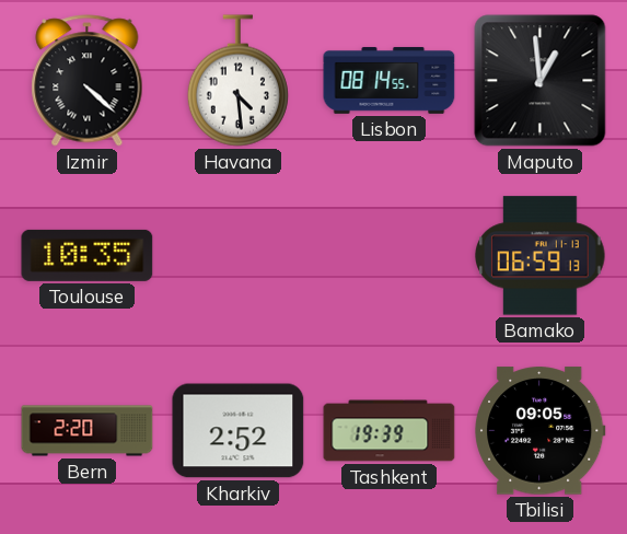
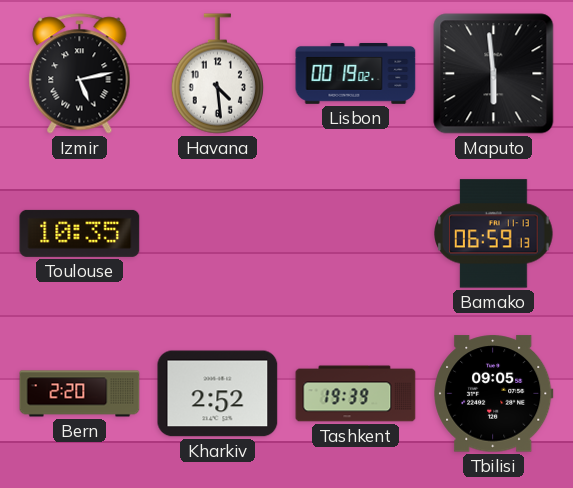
Izmir: 4:22 -> 5:13
Lisbon: 08:14 -> 00:19
Maputo: 12:59 -> 5:59
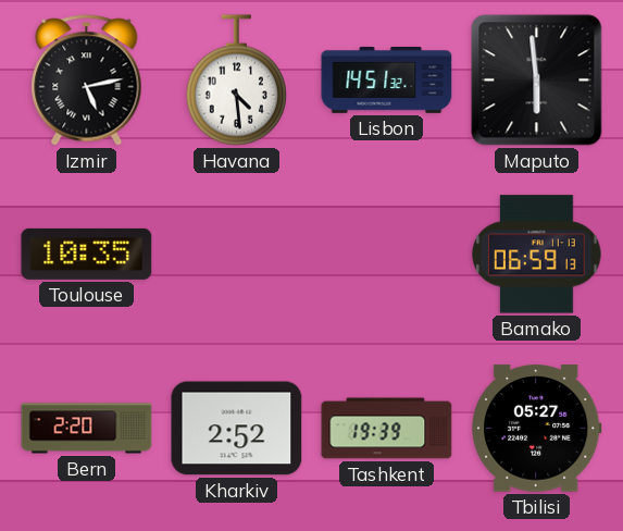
Lisbon: 00:19 -> 14:51
Tbilisi: 09:05 -> 05:27
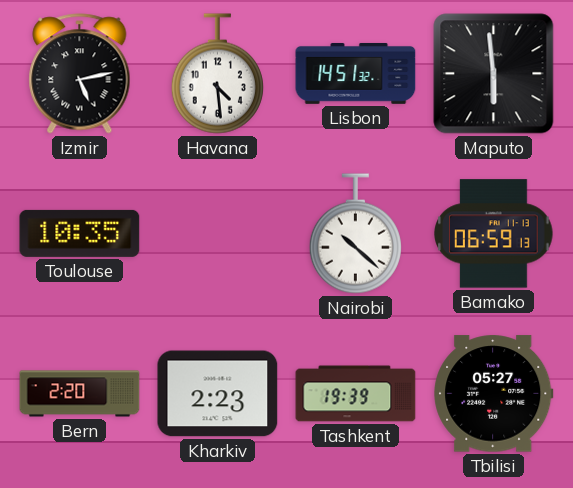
Nairobi: none -> 10:22
Kharkiv: 2:52 -> 2:23
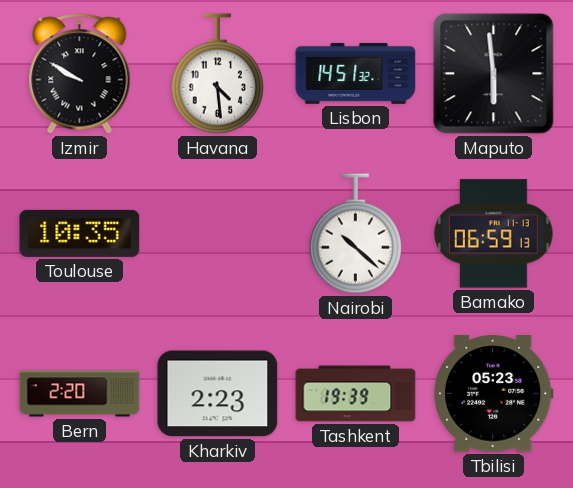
Izmir: 5:13 -> 9:50
Tbilisi: 05:27 -> 05:23
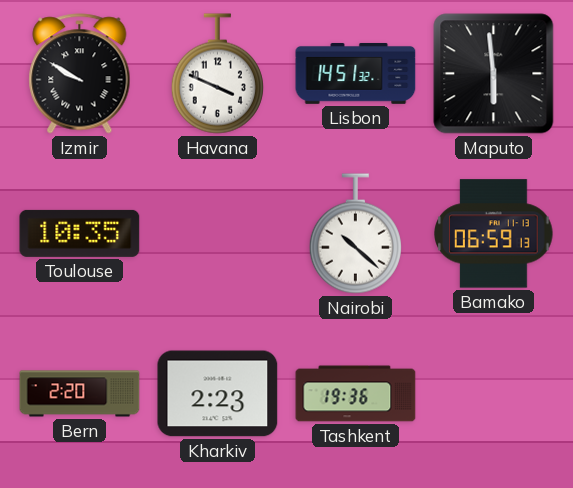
Havana: 4:29 -> 3:49
Tashkent: 19:39 -> 19:36
Tbilisi: 05:23 -> none
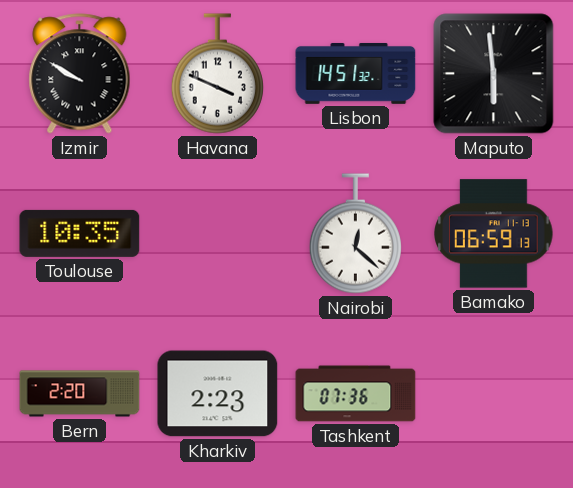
Nairobi: 10:22 -> 12:22
Tashkent: 19:36 -> 07:36
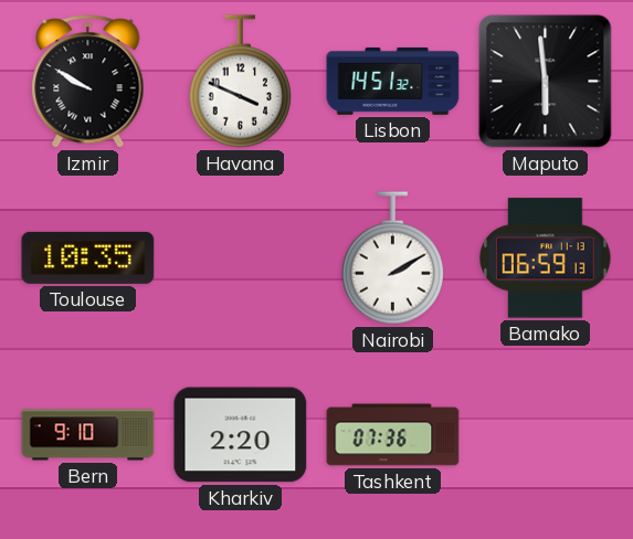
Nairobi: 12:22 -> 2:10
Bern: 2:20 -> 9:10
Kharkiv: 2:23 -> 2:20
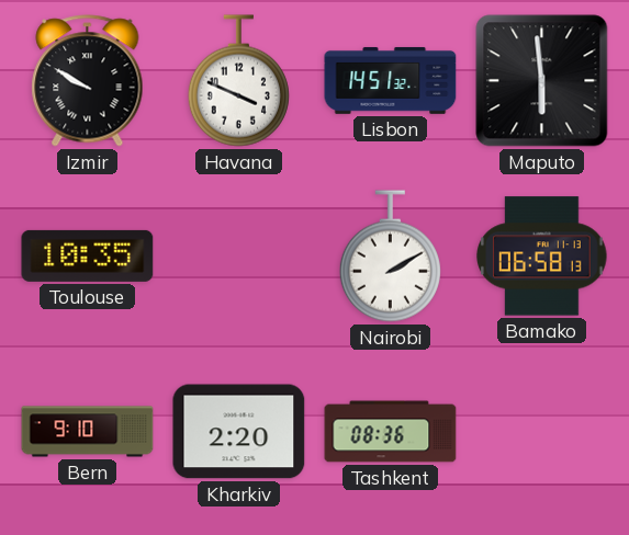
Bamako: 06:59 -> 06:58
Tashkent: 07:36 -> 08:36
